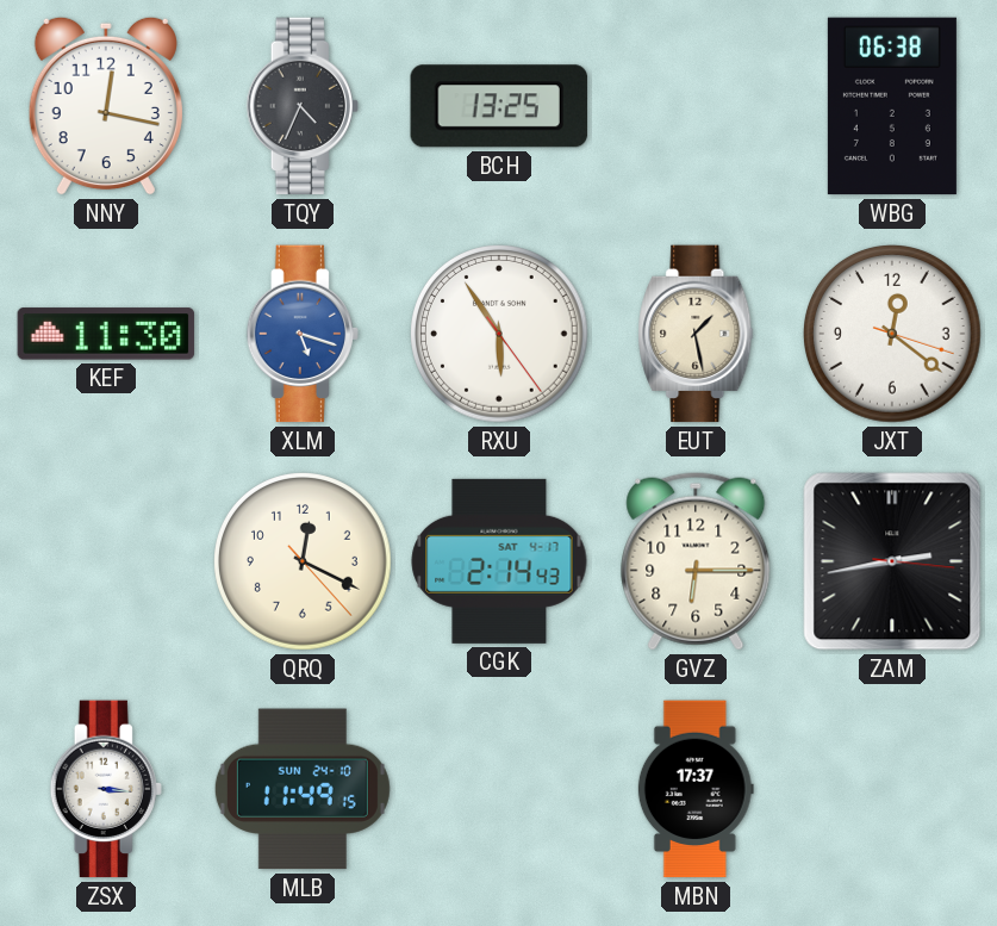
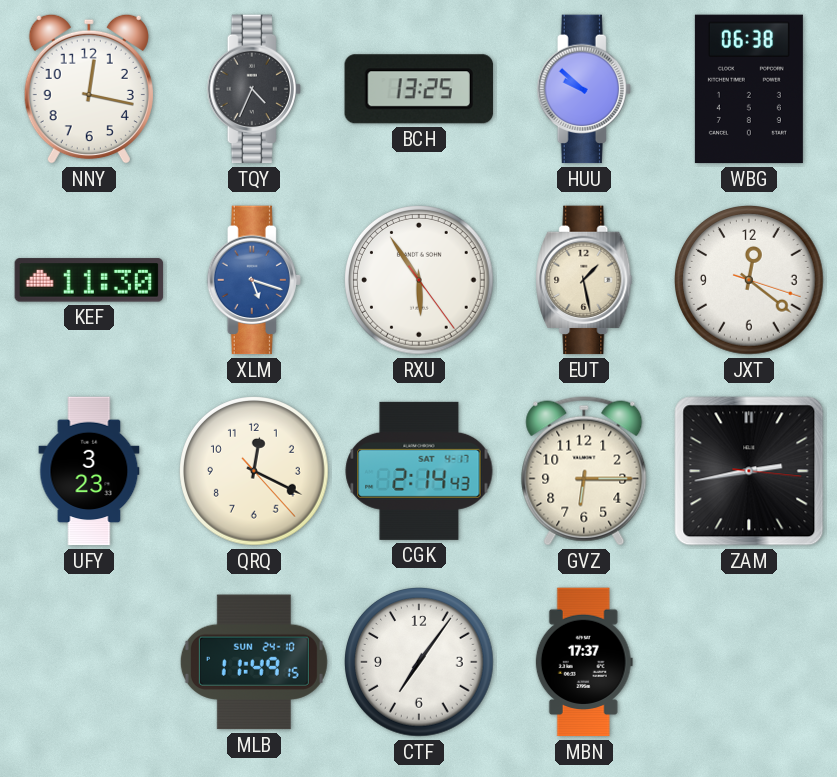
HUU: none -> 9:52
UFY: none -> 3:23
ZSX: 3:16 -> none
CTF: none -> 7:06
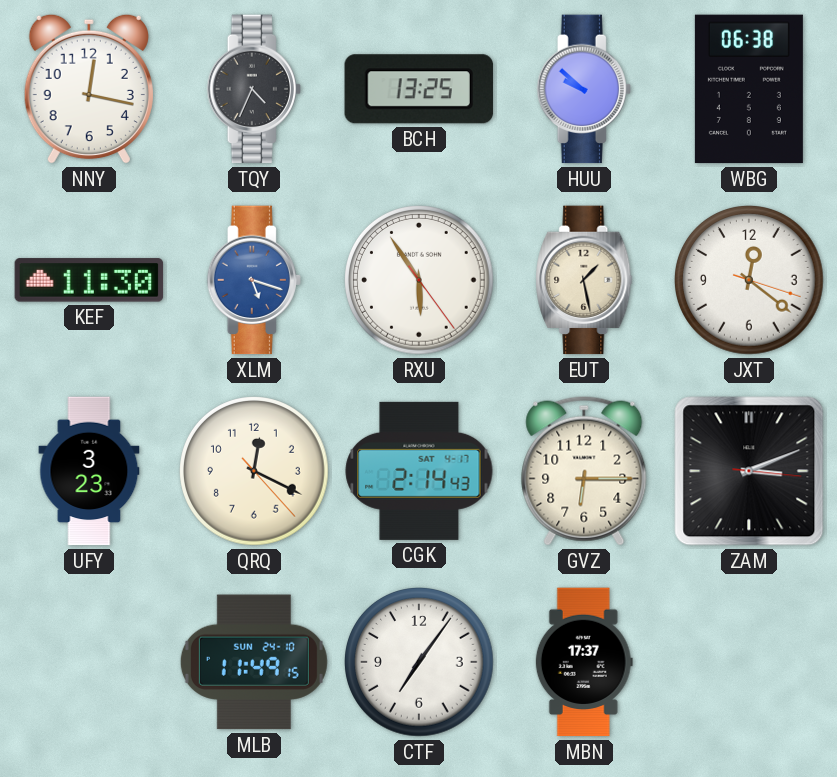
ZAM: 2:43 -> 3:11
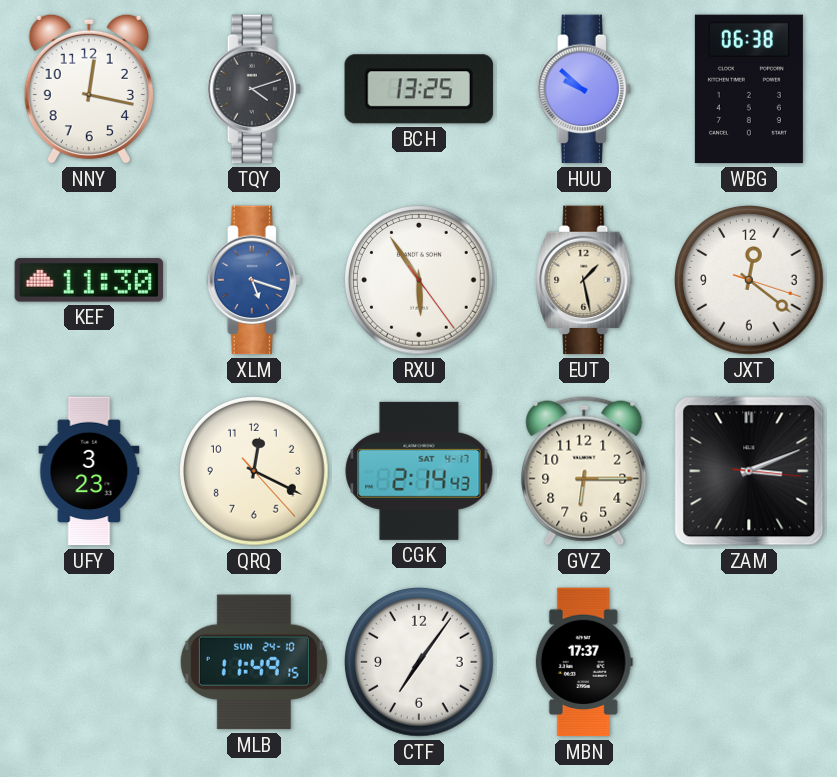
TQY: 4:34 -> 4:12
